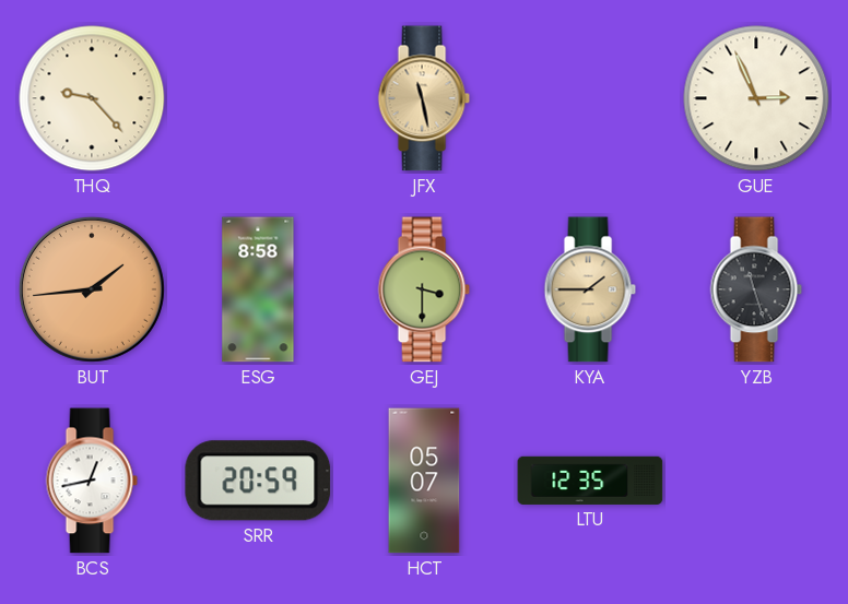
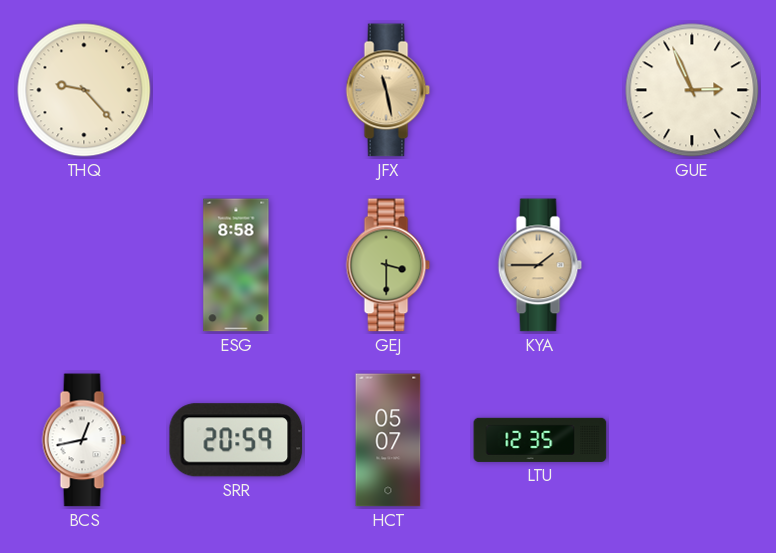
BUT: 1:44 -> none
YZB: 11:27 -> none
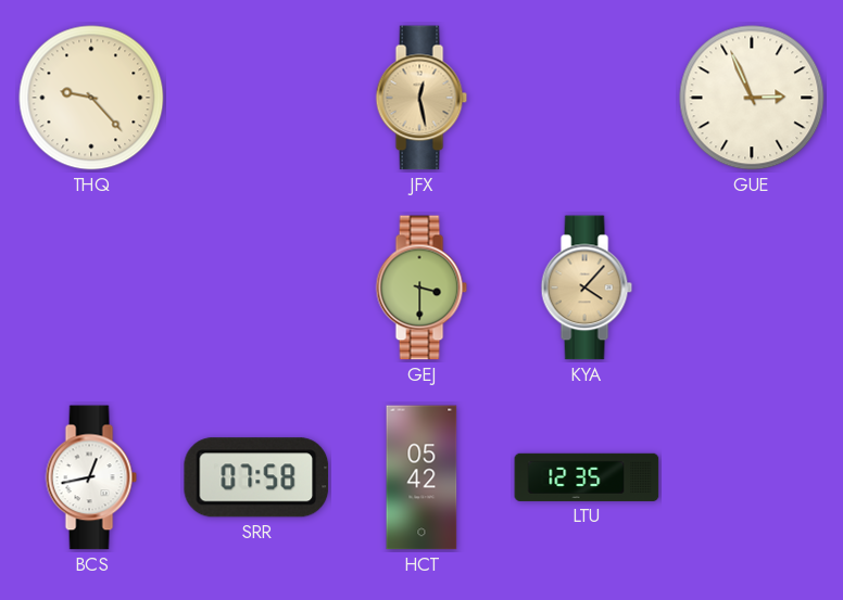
JFX: 11:28 -> 12:28
ESG: 8:58 -> none
KYA: 1:45 -> 4:07
SRR: 20:59 -> 07:58
HCT: 05:07 -> 05:42
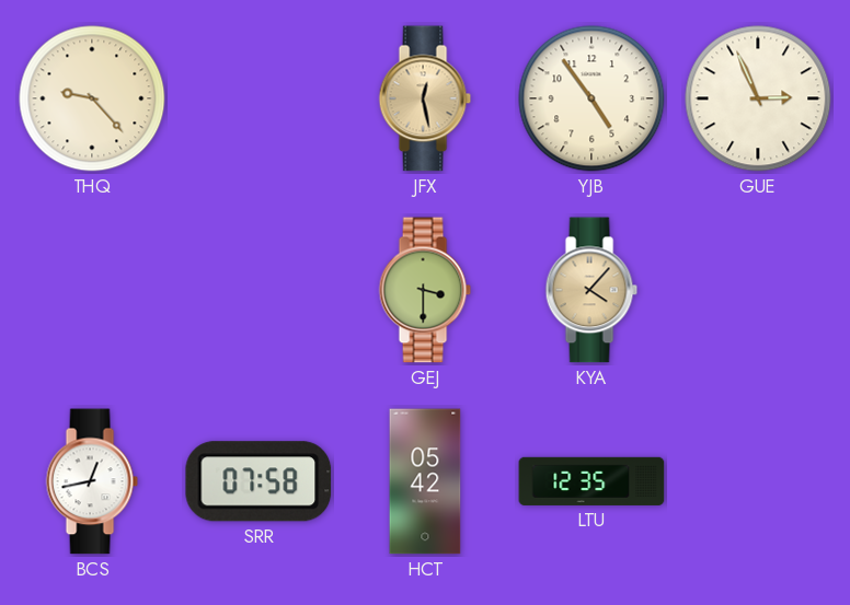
YJB: none -> 4:54
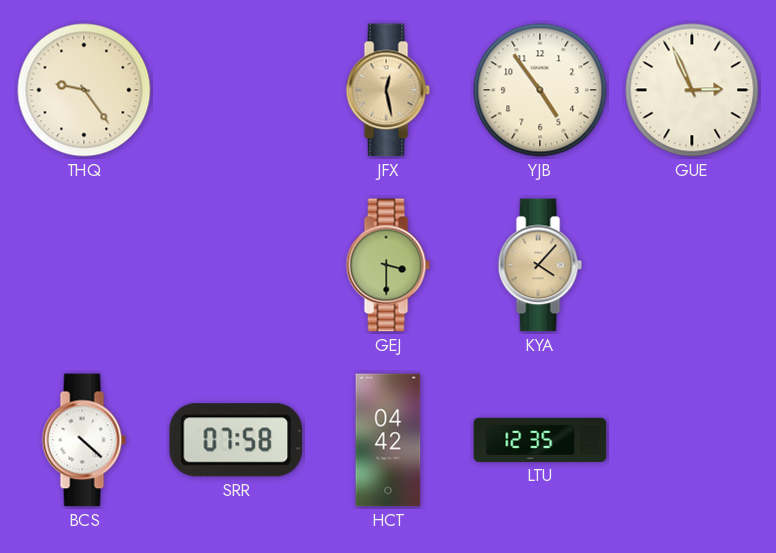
THQ: 9:23 -> 9:24
BCS: 12:43 -> 4:22
HCT: 05:42 -> 04:42
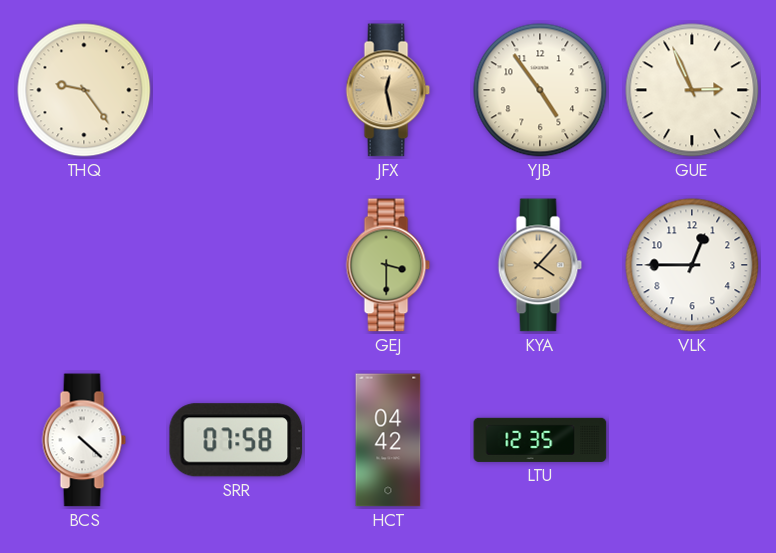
VLK: none -> 12:45
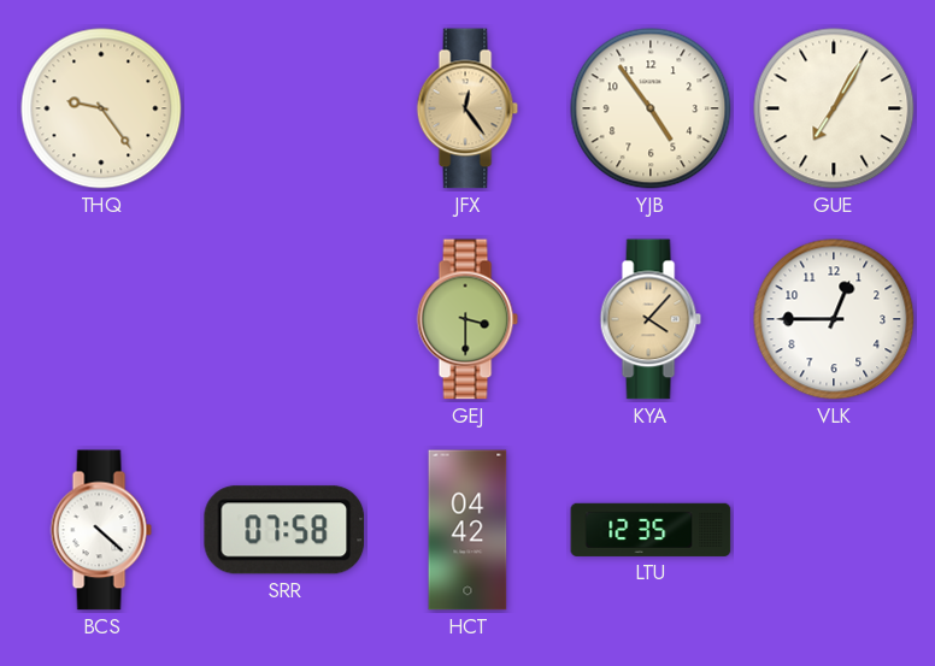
JFX: 12:28 -> 12:24
GUE: 2:56 -> 7:05
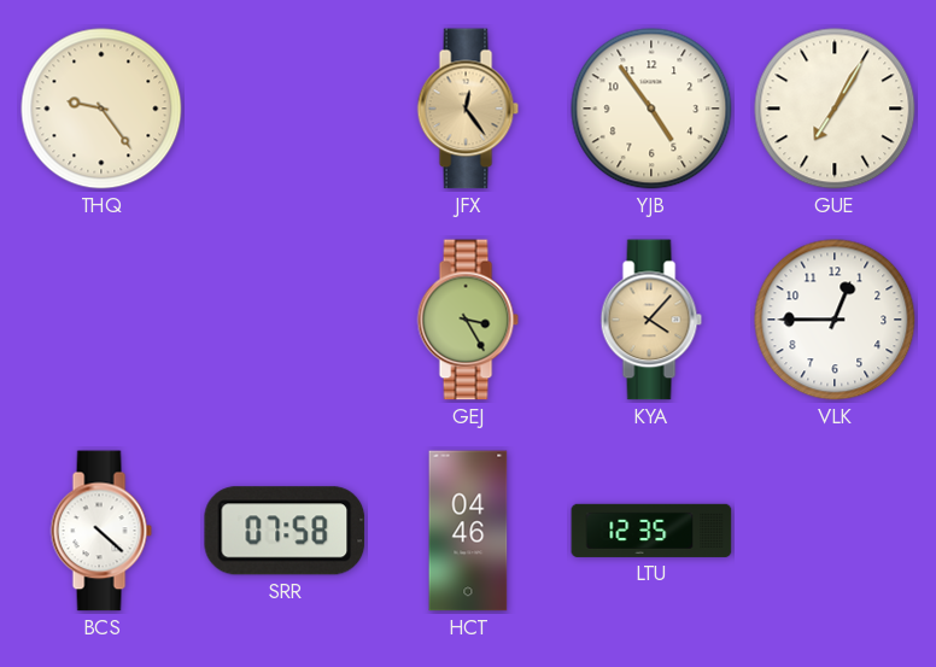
GEJ: 3:30 -> 3:25
HCT: 04:42 -> 04:46
